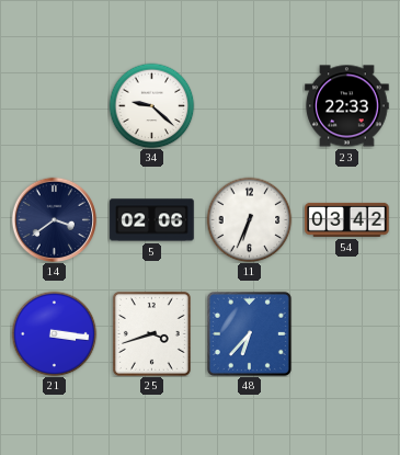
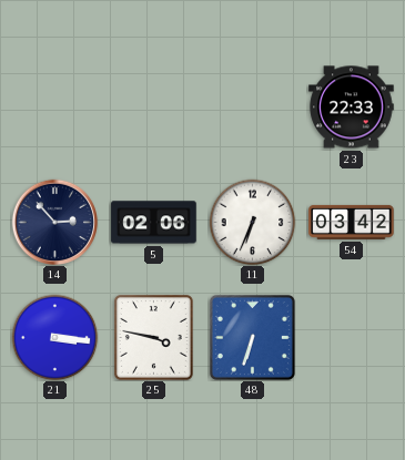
34: 9:22 -> none
14: 3:39 -> 2:53
25: 3:42 -> 3:47
48: 6:37 -> 6:33
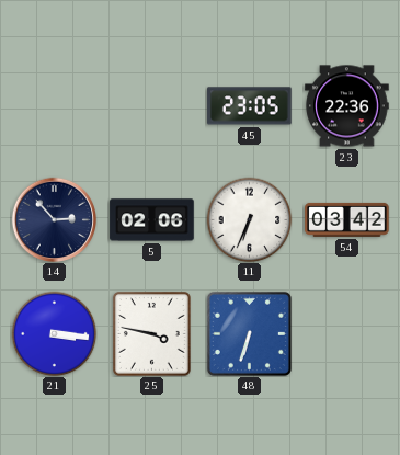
45: none -> 23:05
23: 22:33 -> 22:36
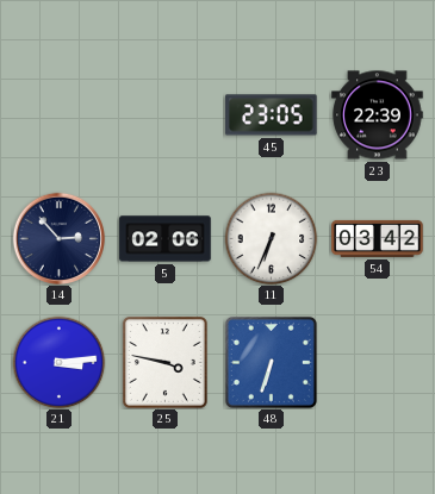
23: 22:36 -> 22:39
21: 3:16 -> 3:14
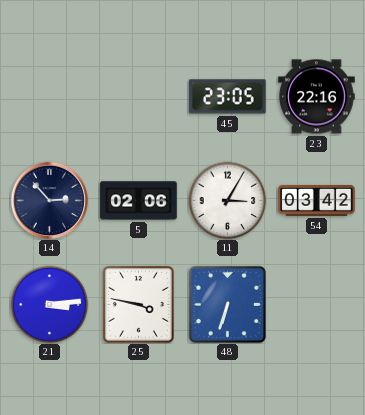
23: 22:39 -> 22:16
11: 6:34 -> 3:05
